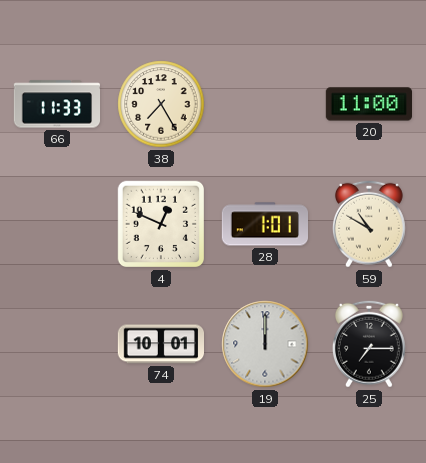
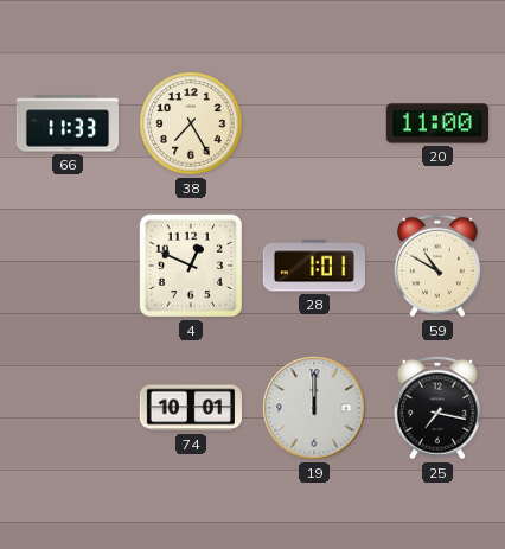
25: 7:15 -> 7:17
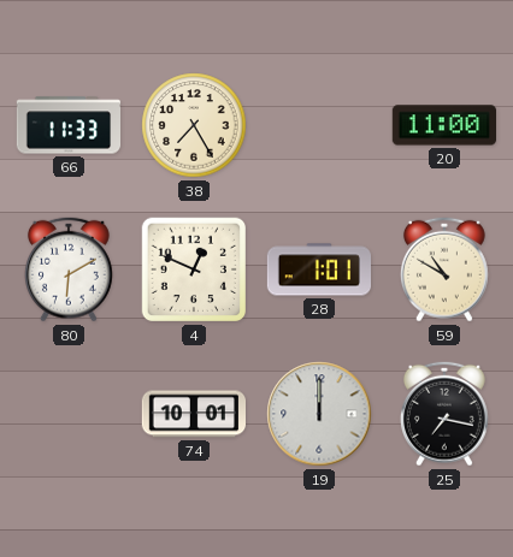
80: none -> 6:10
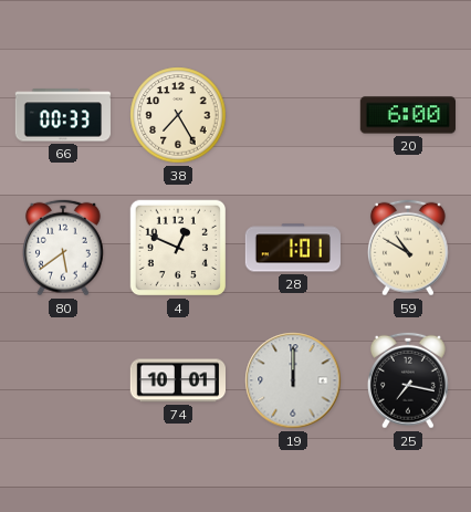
66: 11:33 -> 00:33
20: 11:00 -> 6:00
80: 6:10 -> 5:39
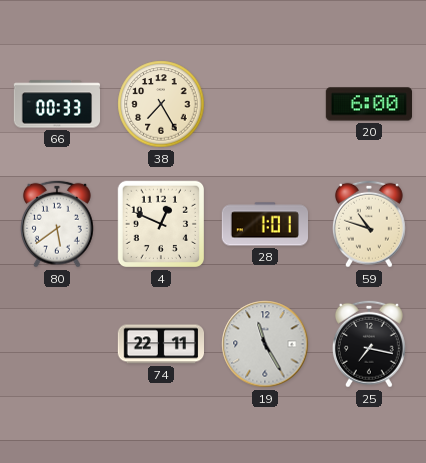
59: 10:50 -> 10:48
74: 10:01 -> 22:11
19: 12:00 -> 11:25
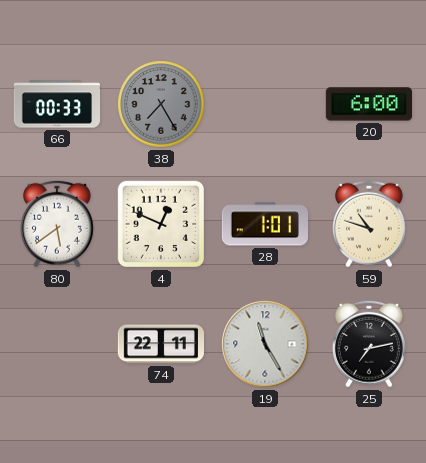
38 dial: cream -> grey
25: 7:17 -> 7:13
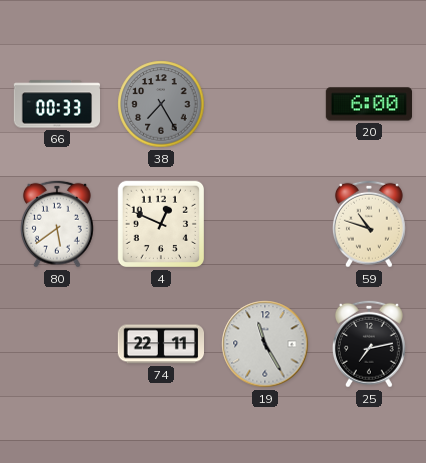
28: 1:01 -> none
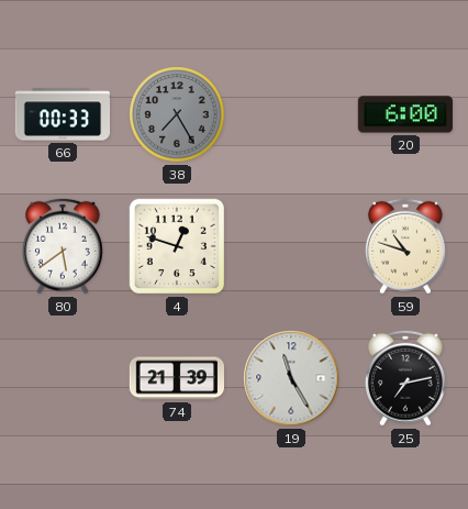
4: 12:49 -> 12:48
74: 22:11 -> 21:39
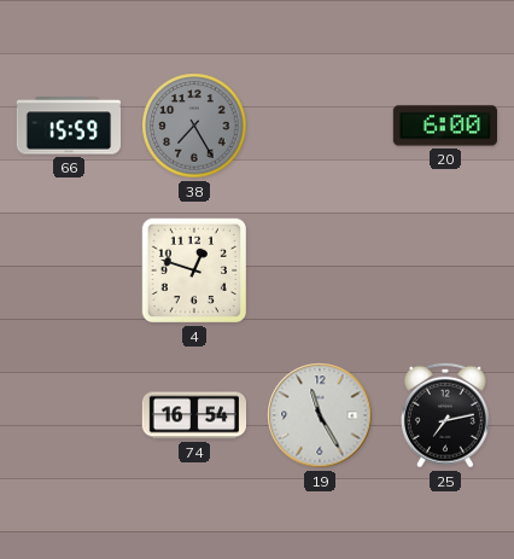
66: 00:33 -> 15:59
80: 5:39 -> none
59: 10:48 -> none
74: 21:39 -> 16:54
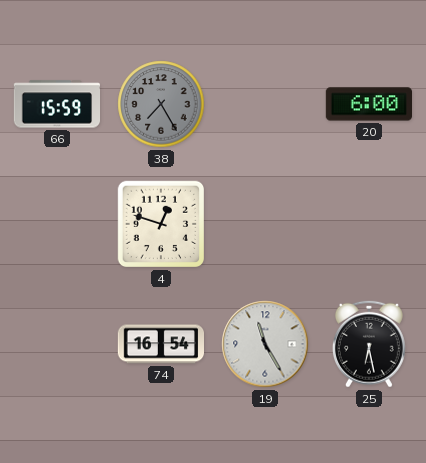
25: 7:13 -> 6:28
